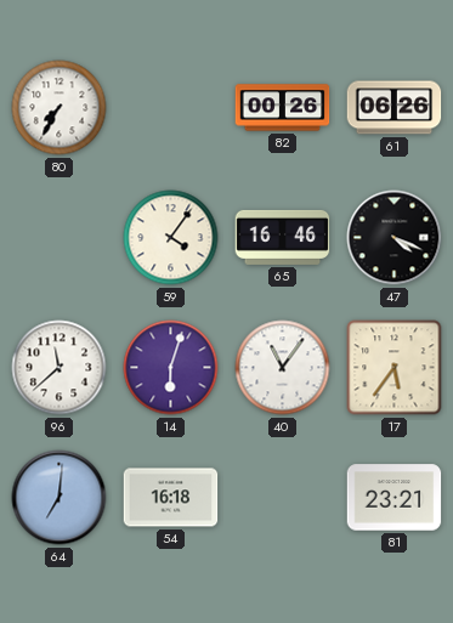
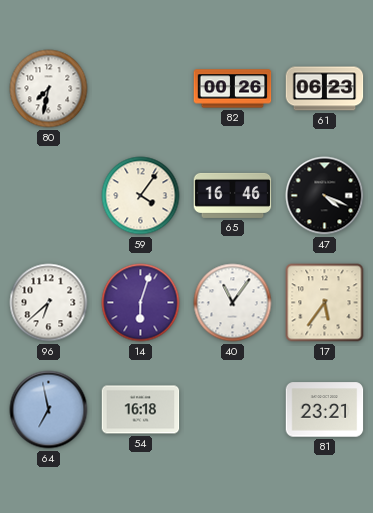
80: 7:35 -> 7:32
61: 06:26 -> 06:23
96: 11:38 -> 6:38
64: 7:01 -> 6:58
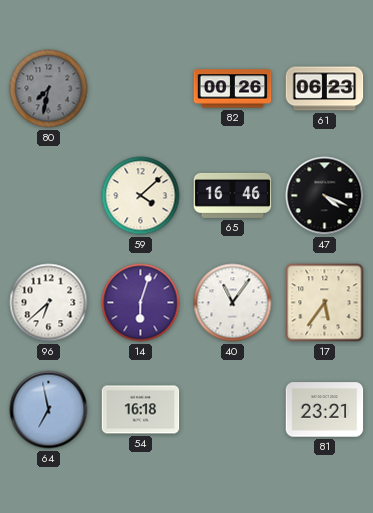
80 dial: white -> grey
59: 4:06 -> 4:08
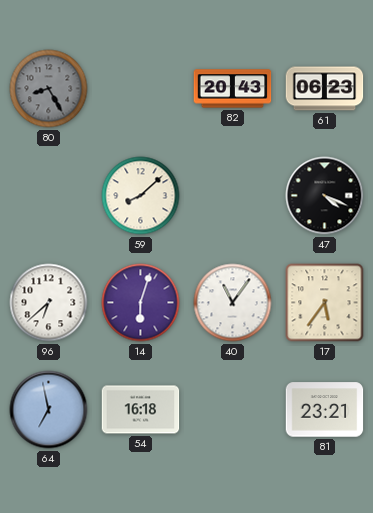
80: 7:32 -> 8:25
82: 00:26 -> 20:43
59: 4:08 -> 8:08
65: 16:46 -> none
